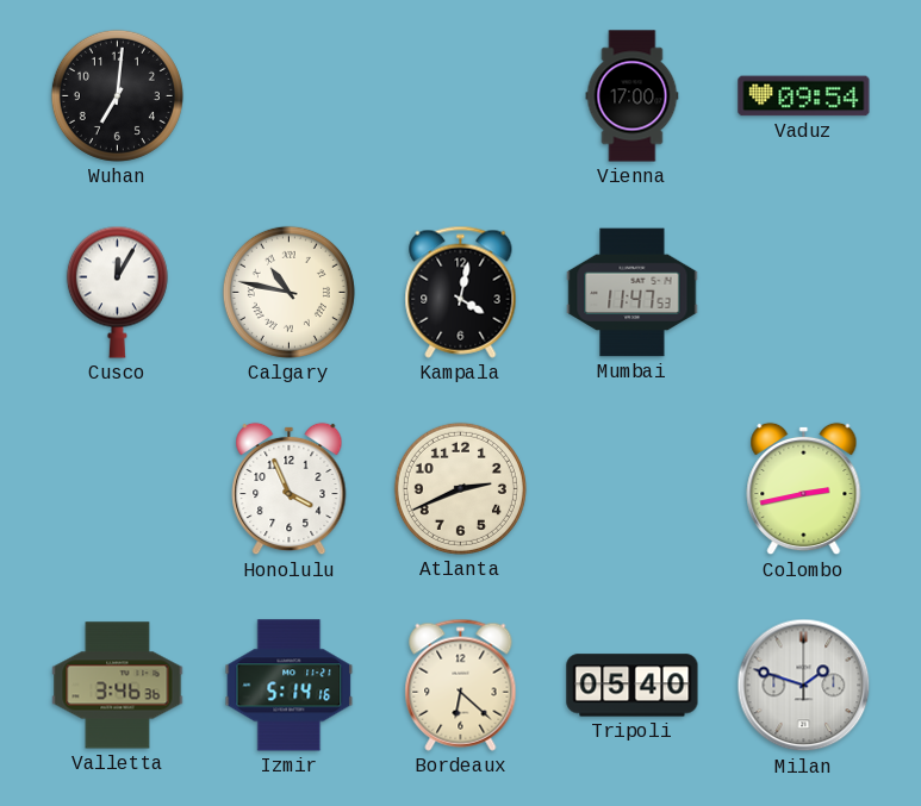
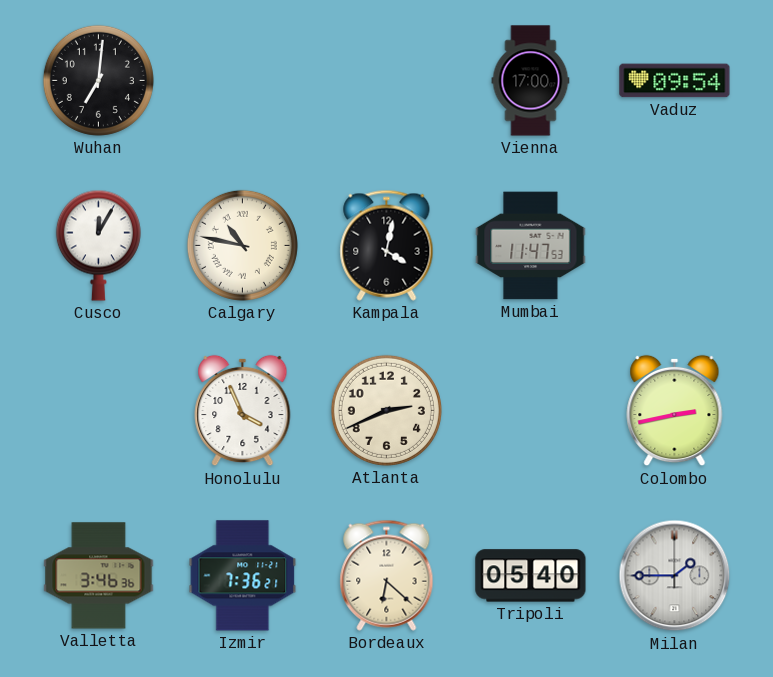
Izmir: 5:14 -> 7:36
Milan: 1:48 -> 1:45
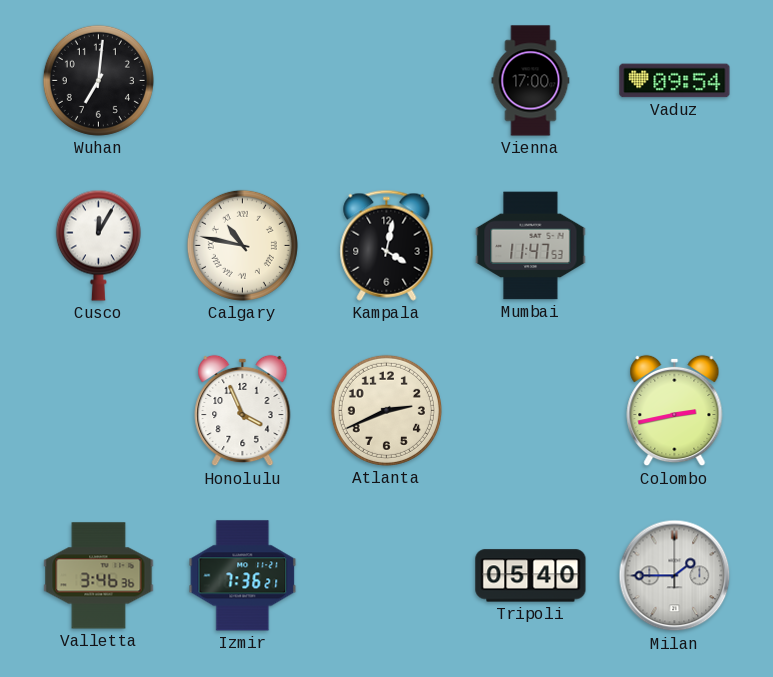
Bordeaux: 6:22 -> none
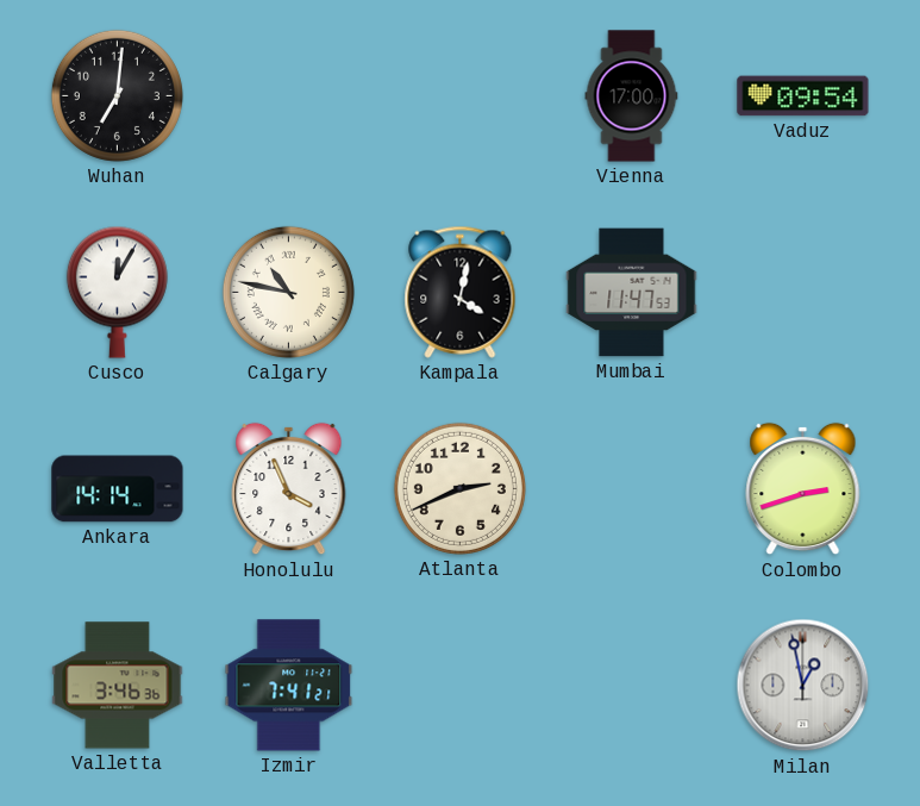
Ankara: none -> 14:14
Colombo: 2:43 -> 2:42
Izmir: 7:36 -> 7:41
Tripoli: 05:40 -> none
Milan: 1:45 -> 12:58
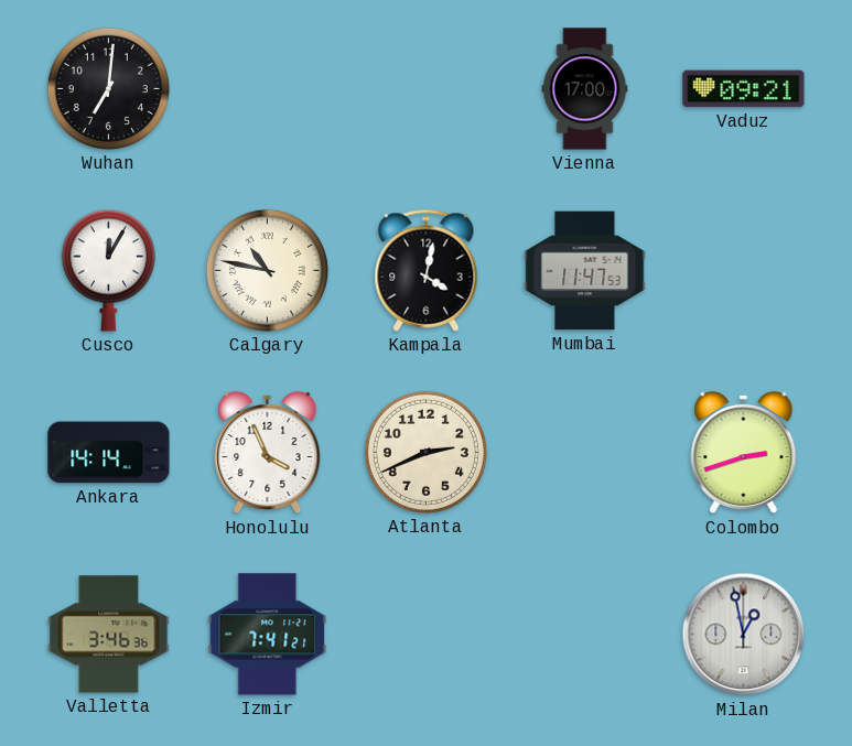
Vaduz: 09:54 -> 09:21
